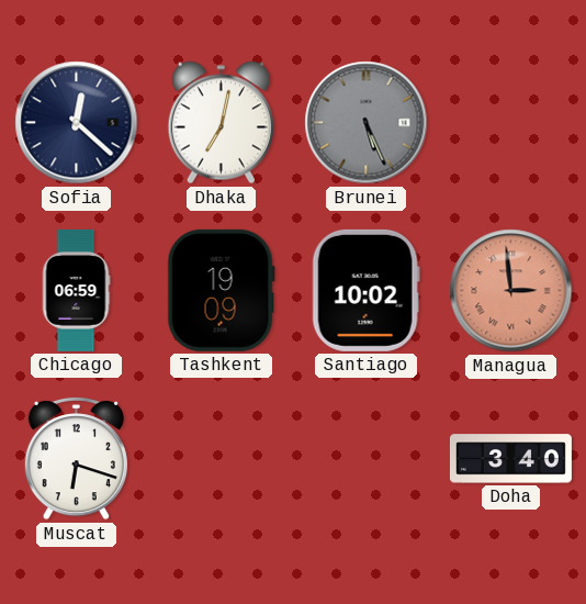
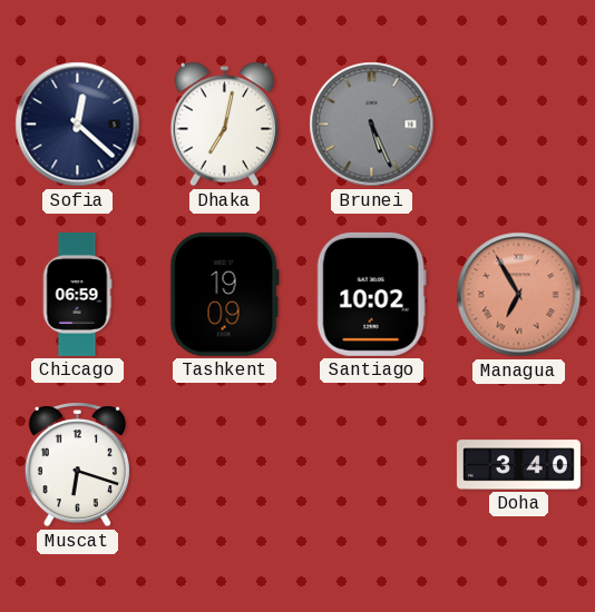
Managua: 2:59 -> 6:55
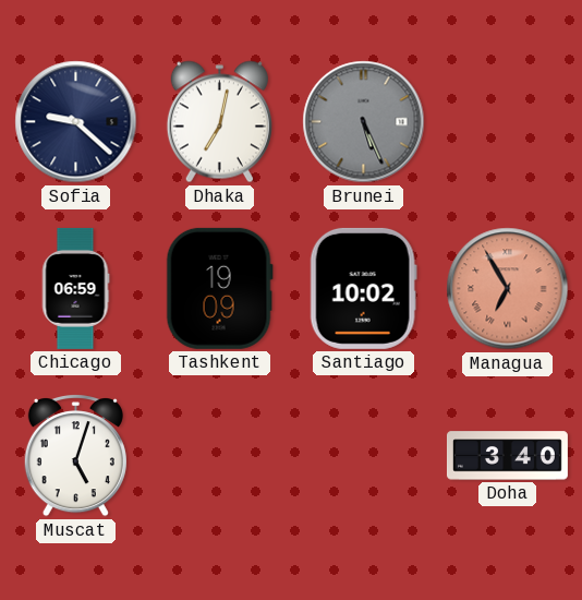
Sofia: 12:22 -> 9:22
Muscat: 6:18 -> 5:03
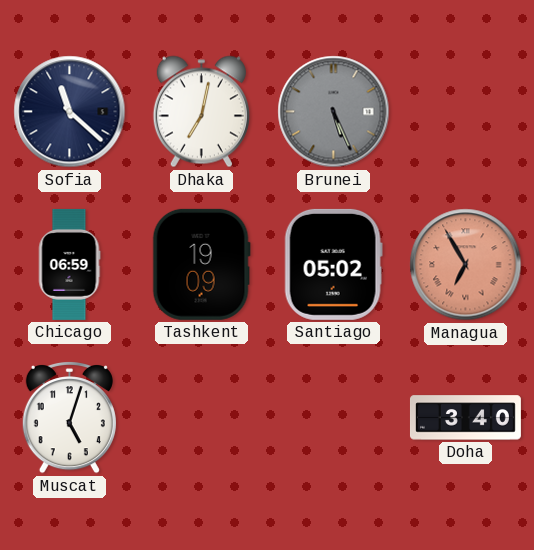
Sofia: 9:22 -> 11:22
Santiago: 10:02 -> 05:02
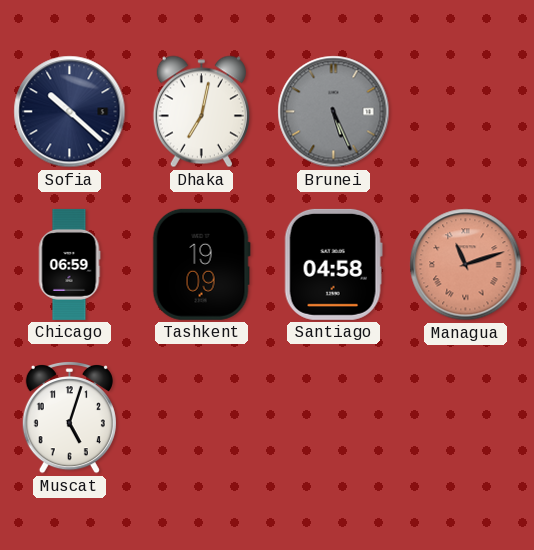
Sofia: 11:22 -> 10:22
Santiago: 05:02 -> 04:58
Managua: 6:55 -> 11:12
Doha: 3:40 -> none
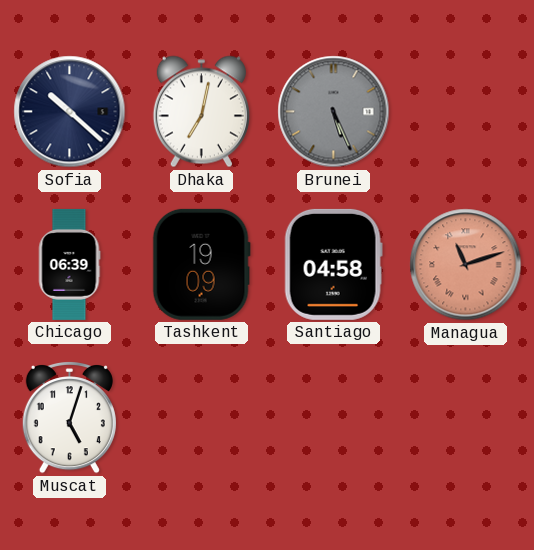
Chicago: 06:59 -> 06:39
